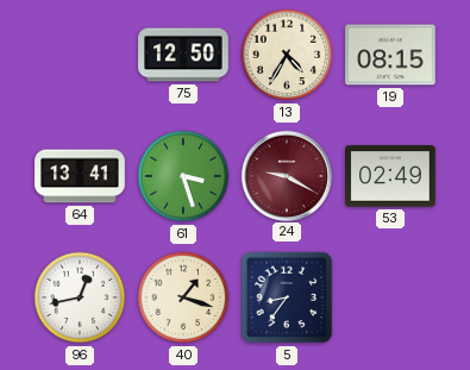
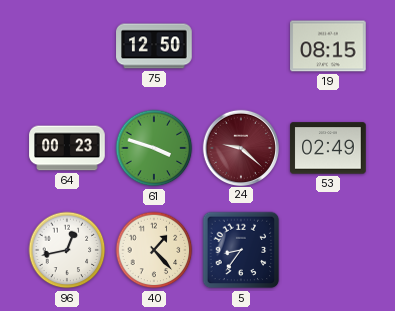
13: 4:35 -> none
64: 13:41 -> 00:23
61: 3:27 -> 3:48
24: 9:20 -> 9:22
40: 1:18 -> 1:23
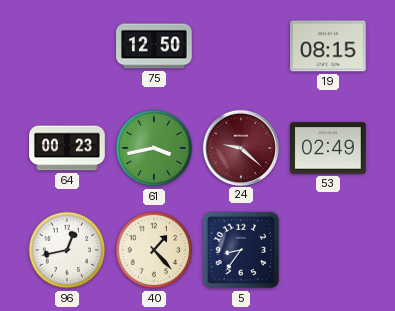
61: 3:48 -> 3:43
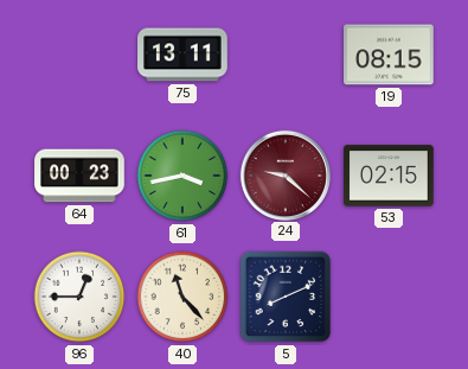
75: 12:50 -> 13:11
53: 02:49 -> 02:15
96: 12:43 -> 12:45
40: 1:23 -> 11:23
5: 8:36 -> 8:11
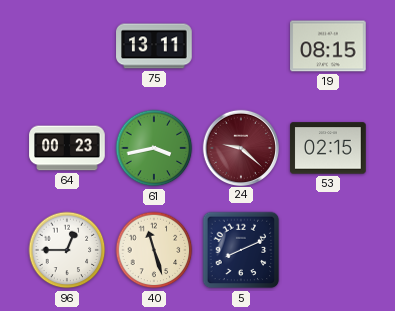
40: 11:23 -> 11:27
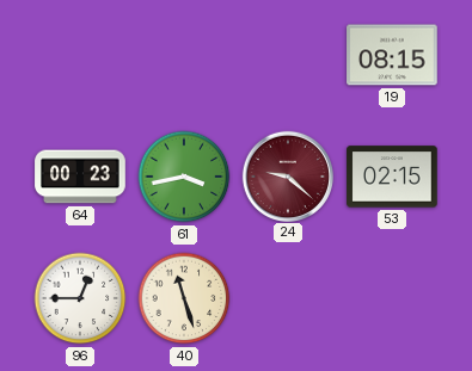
75: 13:11 -> none
5: 8:11 -> none
